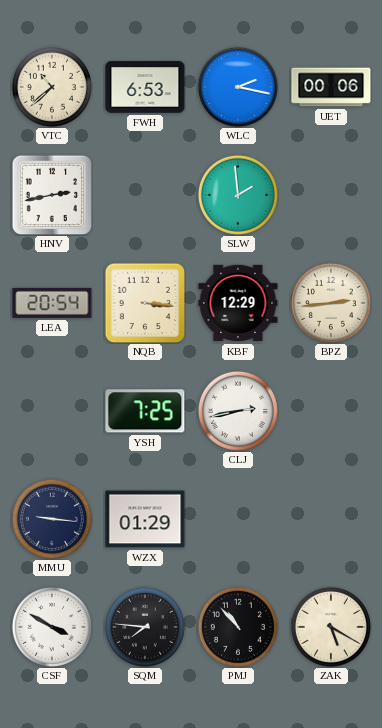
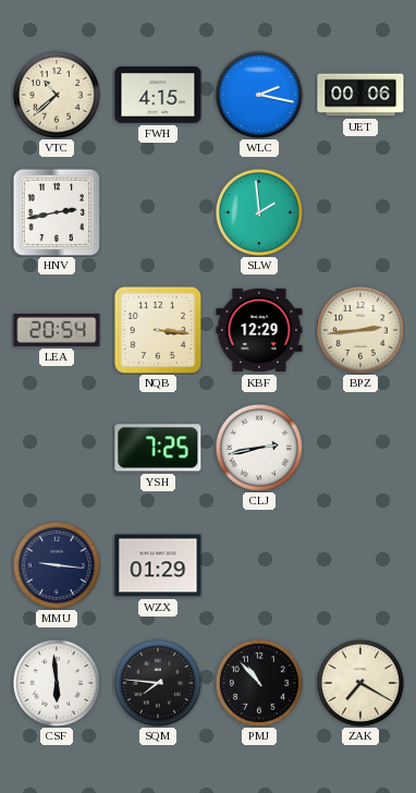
FWH: 6:53 -> 4:15
CSF: 3:50 -> 5:59
ZAK: 5:20 -> 7:20
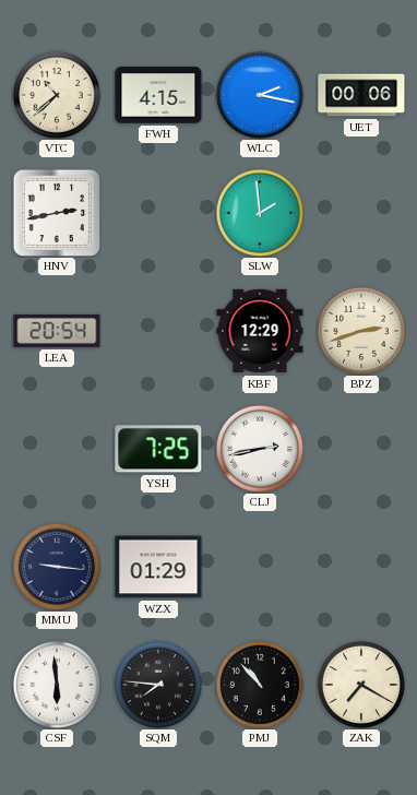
NQB: 3:16 -> none
BPZ: 2:44 -> 2:42
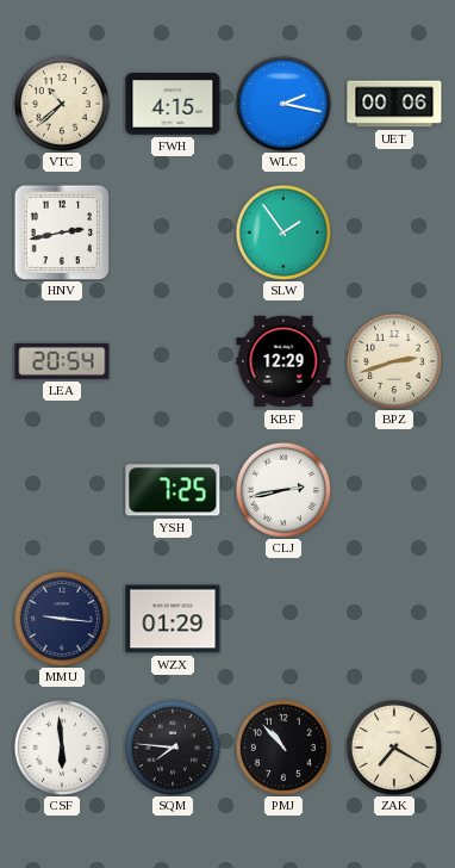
SLW: 1:59 -> 1:54
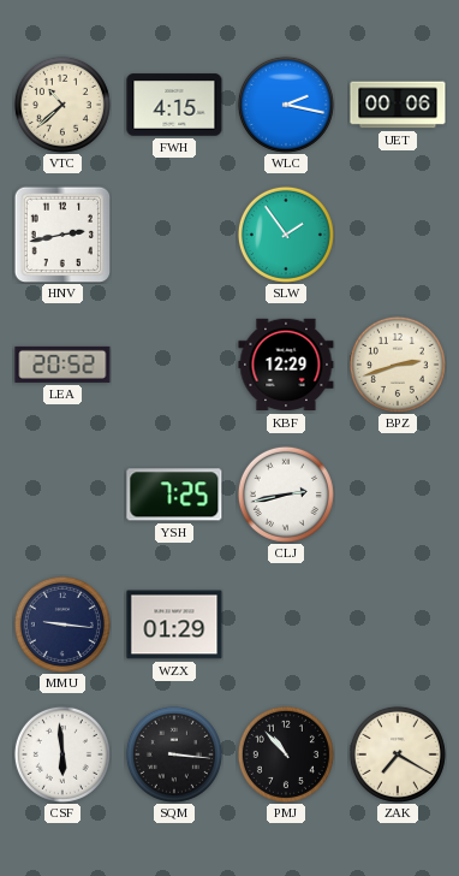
LEA: 20:54 -> 20:52
SQM: 7:46 -> 3:16
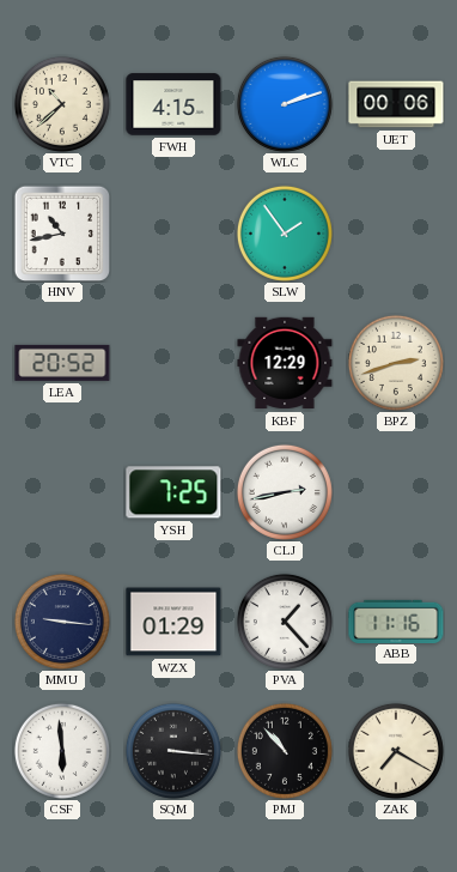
WLC: 2:17 -> 2:12
HNV: 2:43 -> 10:43
PVA: none -> 1:23
ABB: none -> 11:16
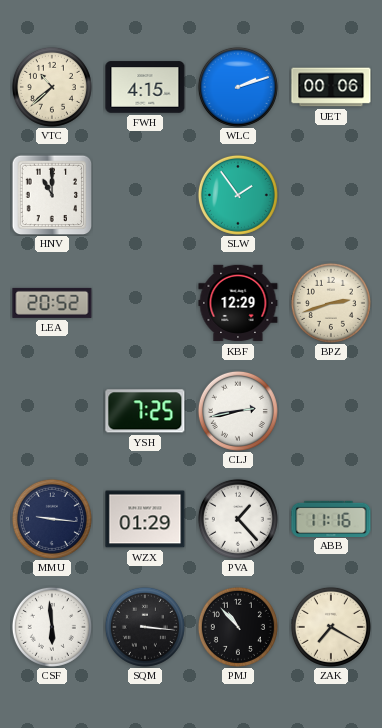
HNV: 10:43 -> 11:00
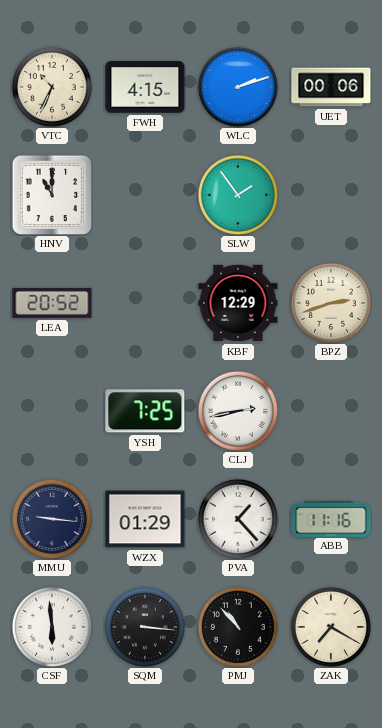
VTC: 10:38 -> 10:34
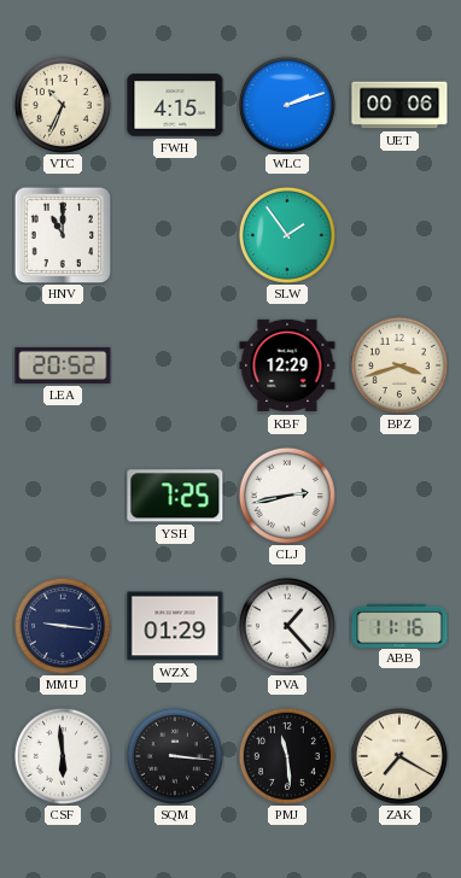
BPZ: 2:42 -> 3:42
PMJ: 10:53 -> 11:29
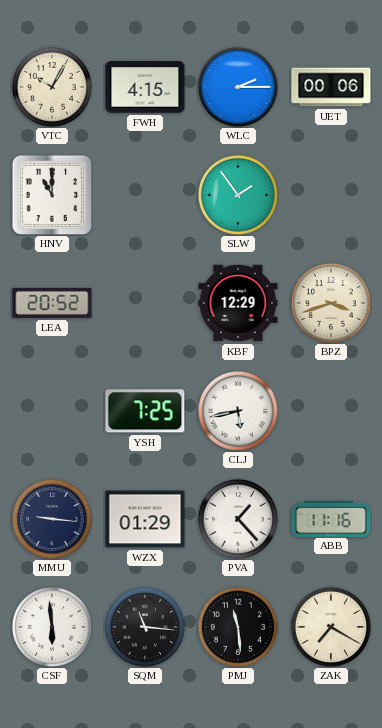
VTC: 10:34 -> 10:05
WLC: 2:12 -> 2:15
CLJ: 2:43 -> 5:43
SQM: 3:16 -> 11:16
